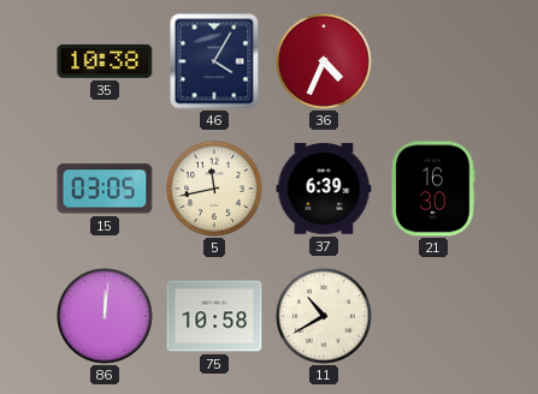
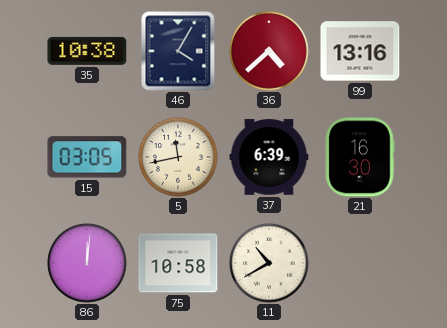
36: 4:34 -> 4:38
99: none -> 13:16
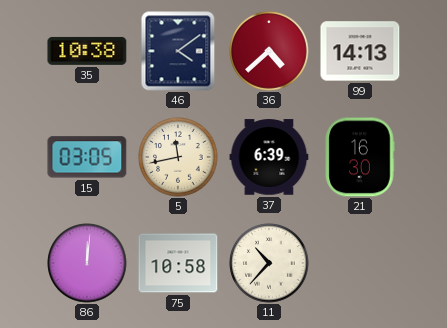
46: 4:05 -> 4:09
99: 13:16 -> 14:13
11: 10:40 -> 10:37
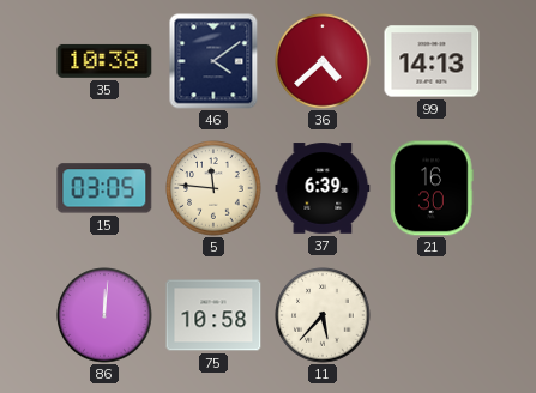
5: 11:43 -> 11:46
11: 10:37 -> 5:37
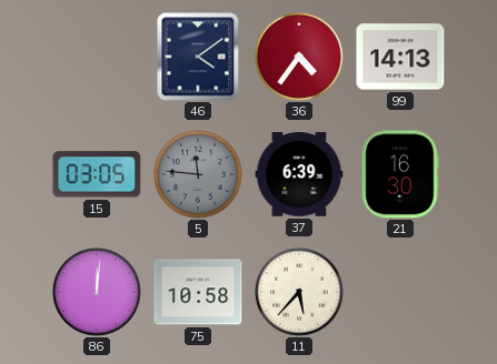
35: 10:38 -> none
36: 4:38 -> 4:36
5 dial: cream -> grey
